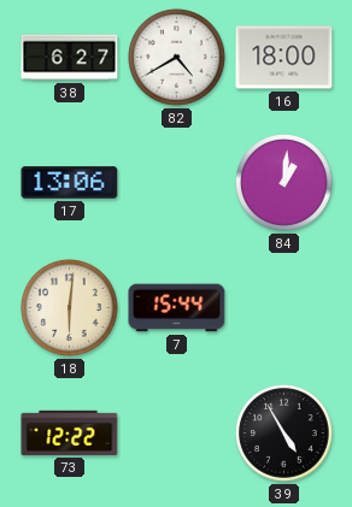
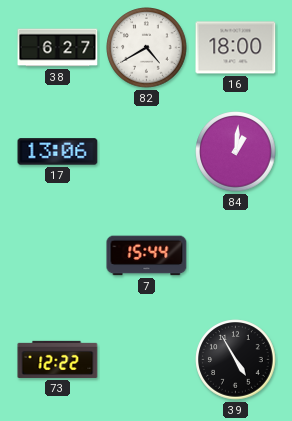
18: 6:01 -> none
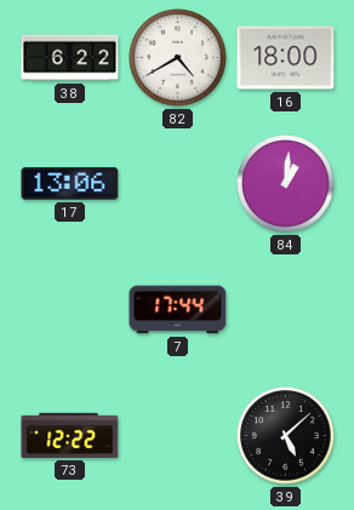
38: 6:27 -> 6:22
7: 15:44 -> 17:44
39: 4:55 -> 5:08
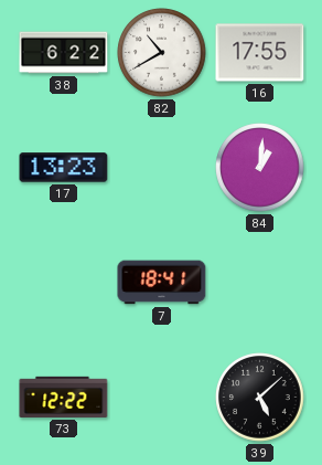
82: 4:40 -> 10:40
16: 18:00 -> 17:55
17: 13:06 -> 13:23
7: 17:44 -> 18:41
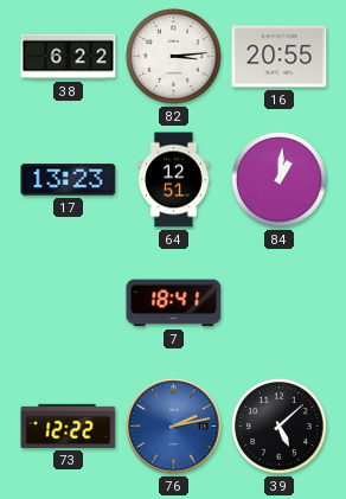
82: 10:40 -> 3:14
16: 17:55 -> 20:55
64: none -> 12:51
76: none -> 2:13
